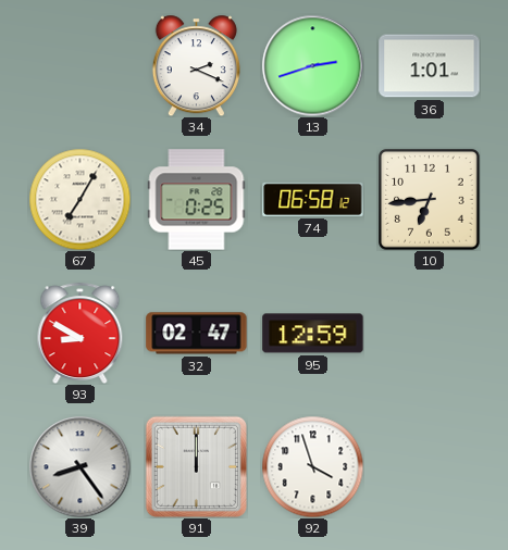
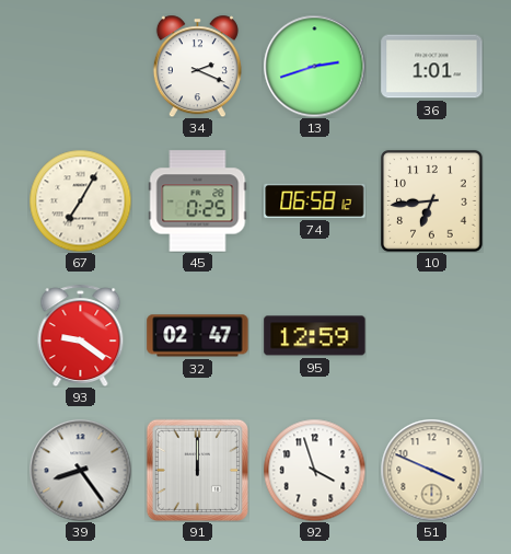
93: 8:50 -> 9:21
51: none -> 3:49
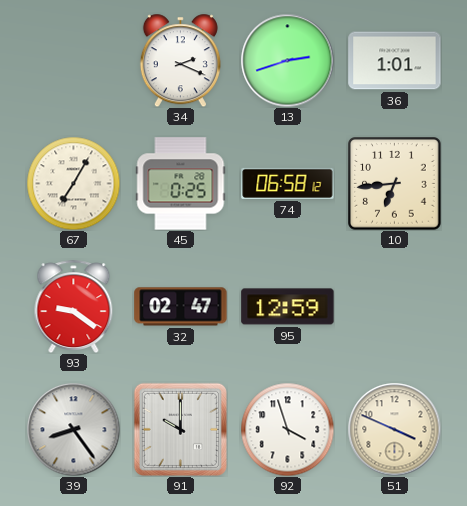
91: 12:00 -> 10:00
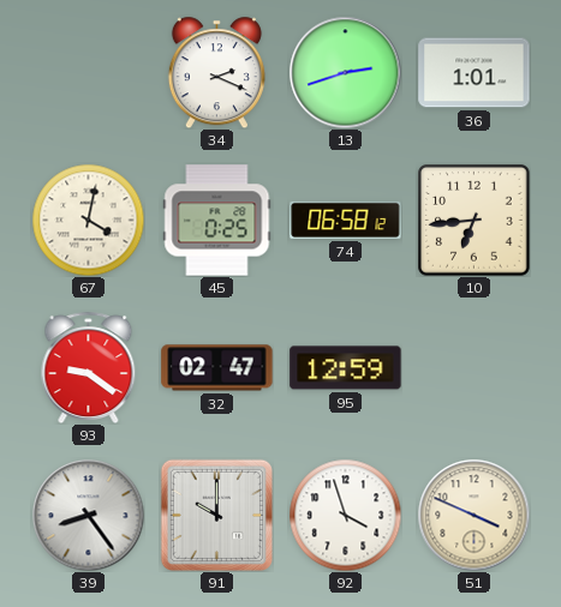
67: 7:05 -> 4:02
